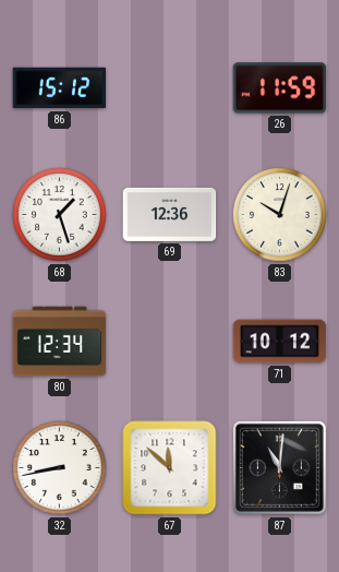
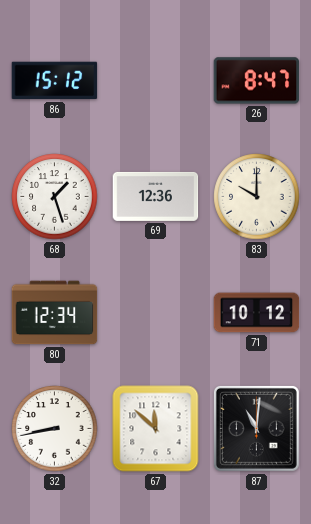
26: 11:59 -> 8:47
83: 10:03 -> 10:00
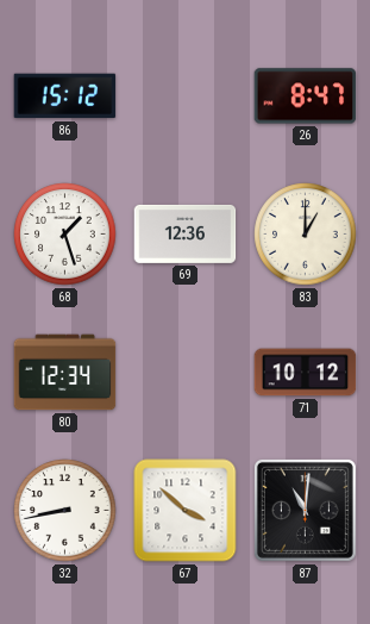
83: 10:00 -> 1:00
67: 11:52 -> 3:52
